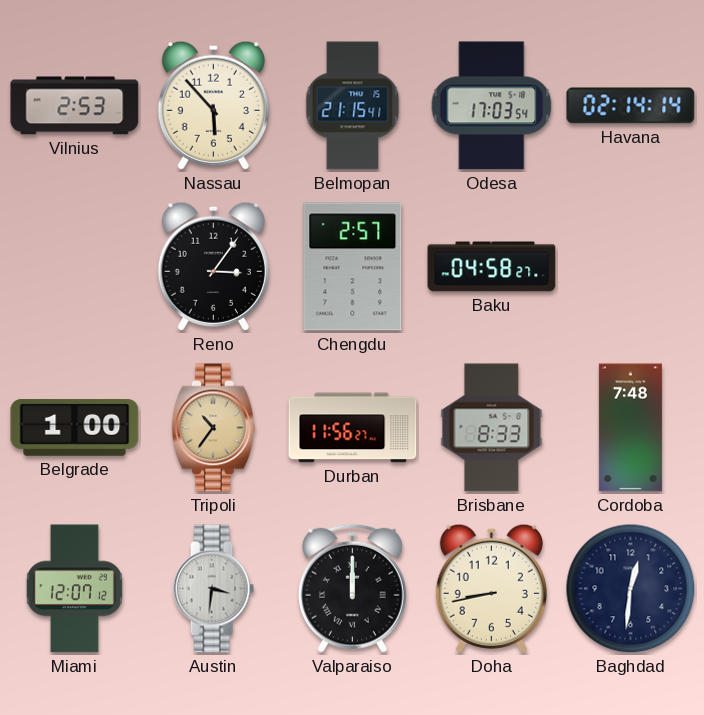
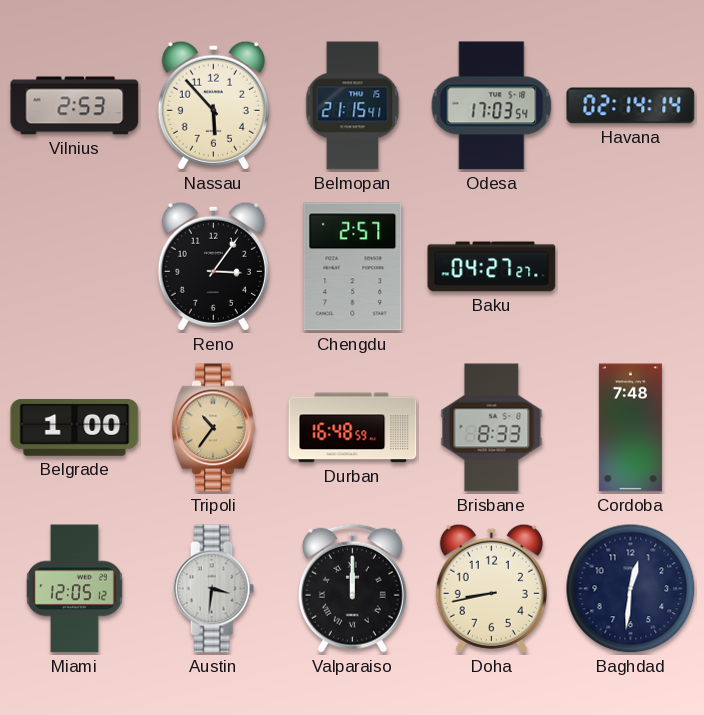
Baku: 04:58 -> 04:27
Durban: 11:56 -> 16:48
Miami: 12:07 -> 12:05
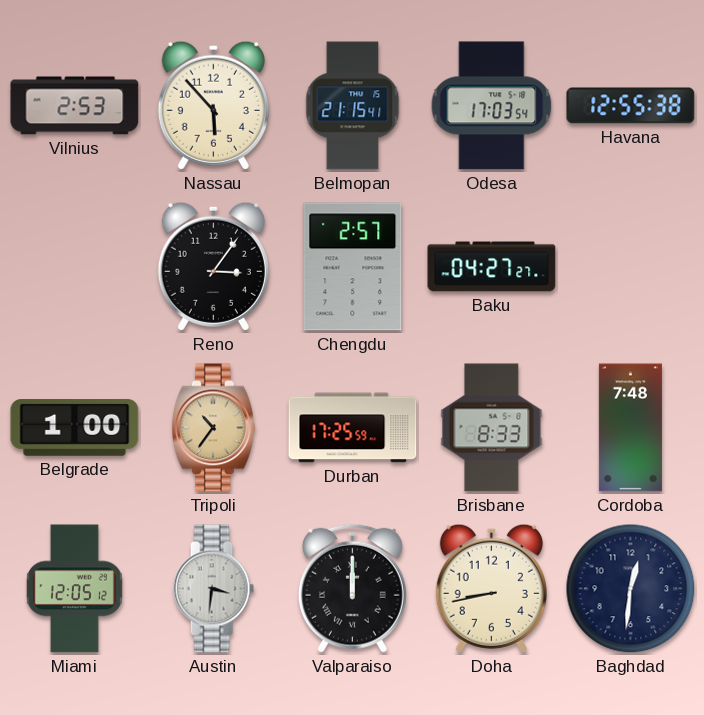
Havana: 02:14 -> 12:55
Durban: 16:48 -> 17:25
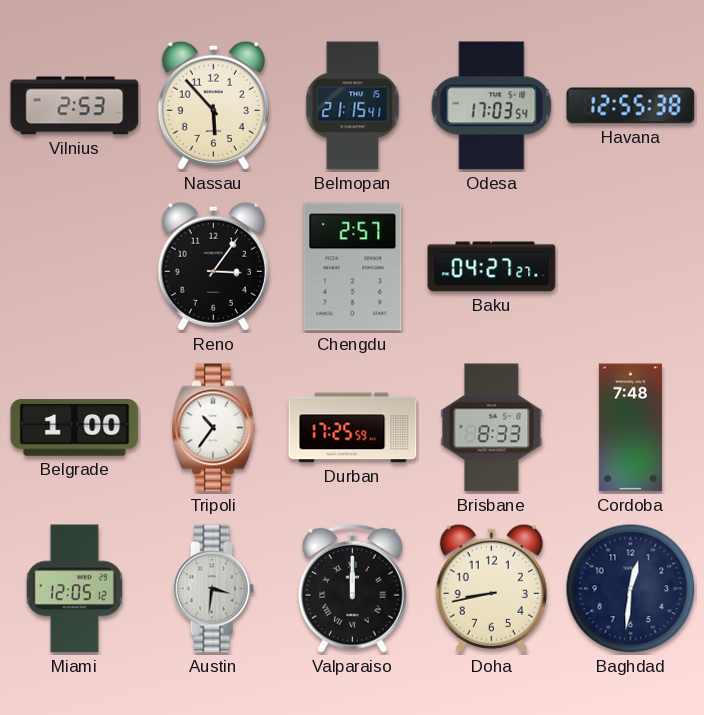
Tripoli dial: champagne -> white
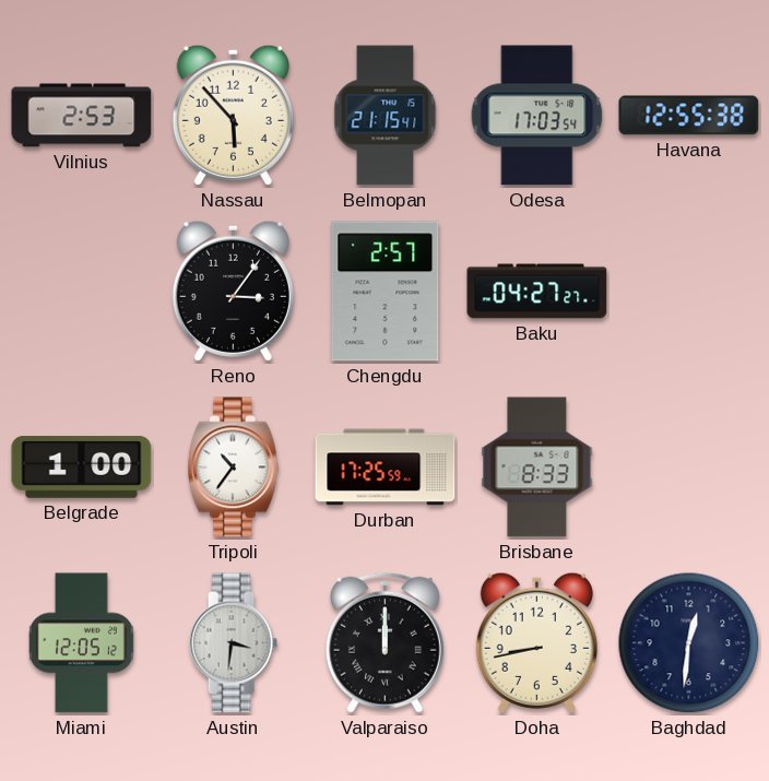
Cordoba: 7:48 -> none
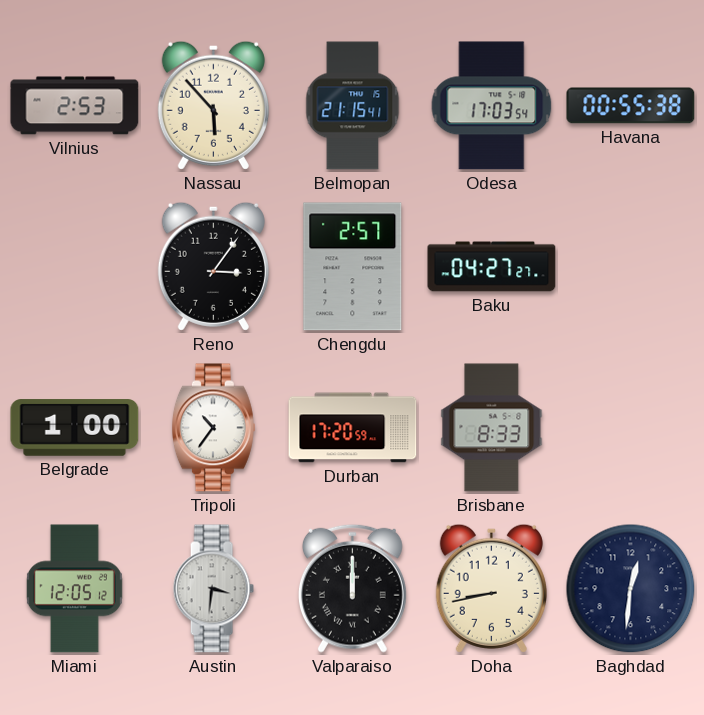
Havana: 12:55 -> 00:55
Durban: 17:25 -> 17:20
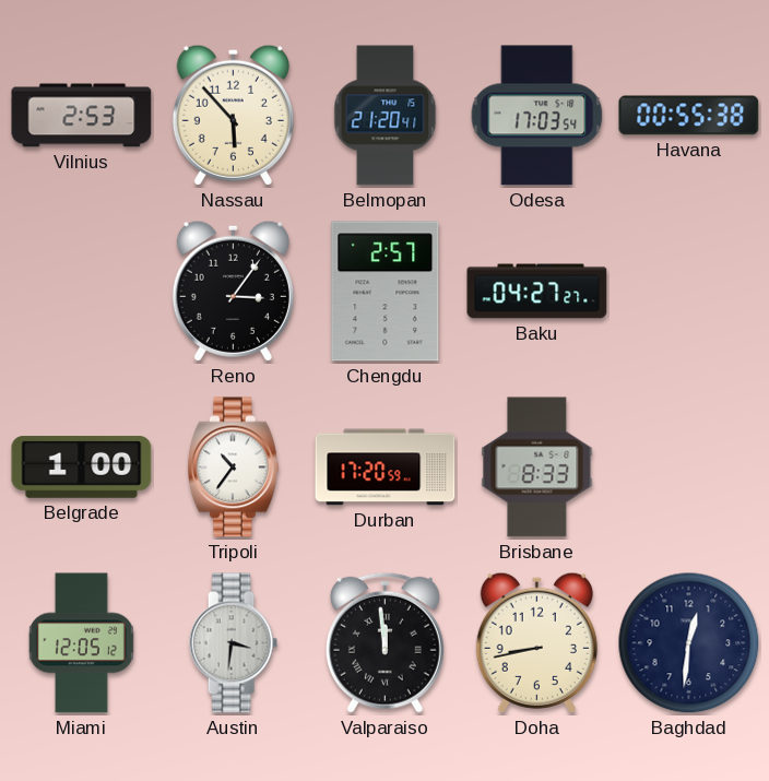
Belmopan: 21:15 -> 21:20
Valparaiso: 12:00 -> 11:59
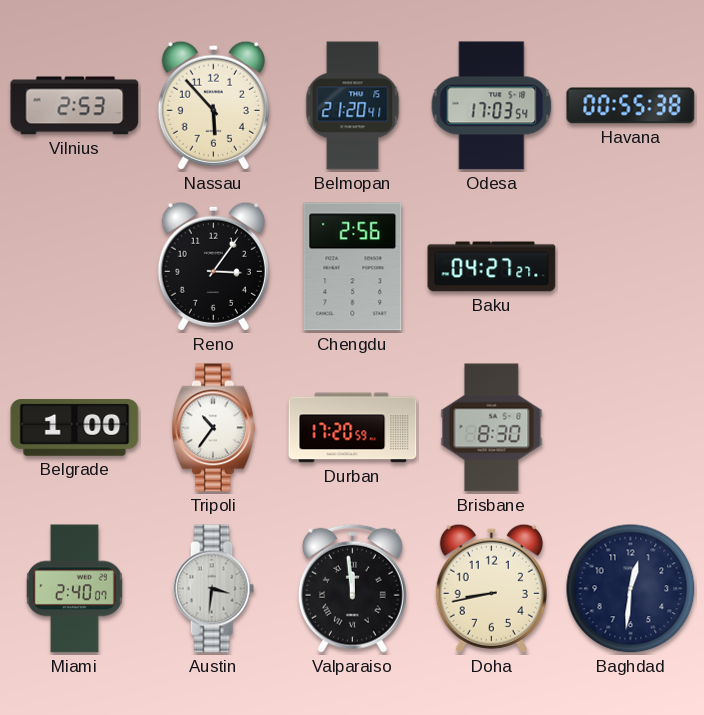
Chengdu: 2:57 -> 2:56
Brisbane: 8:33 -> 8:30
Miami: 12:05 -> 2:40
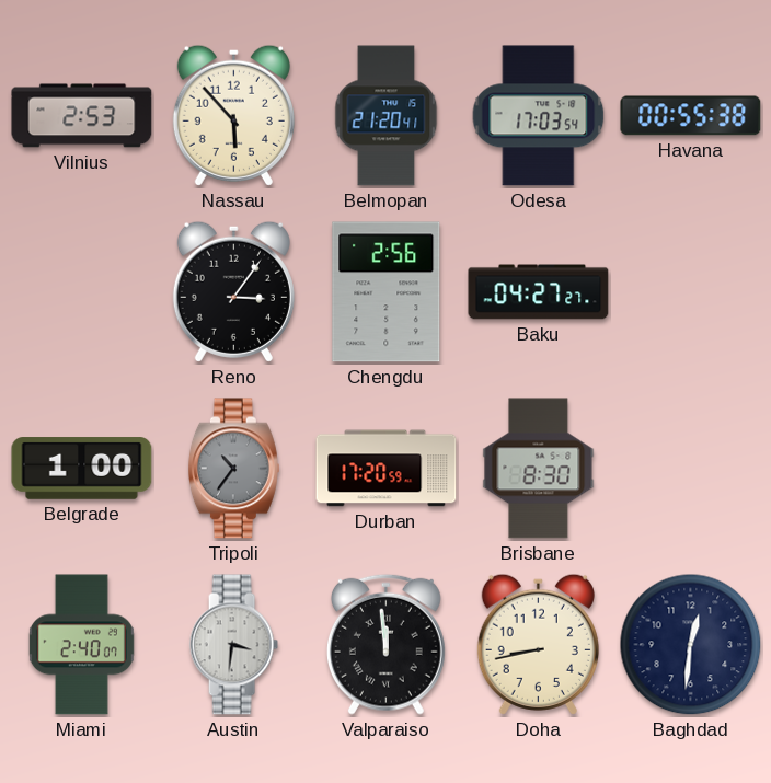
Tripoli dial: white -> grey
